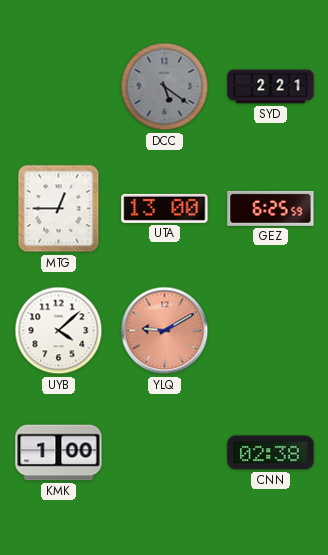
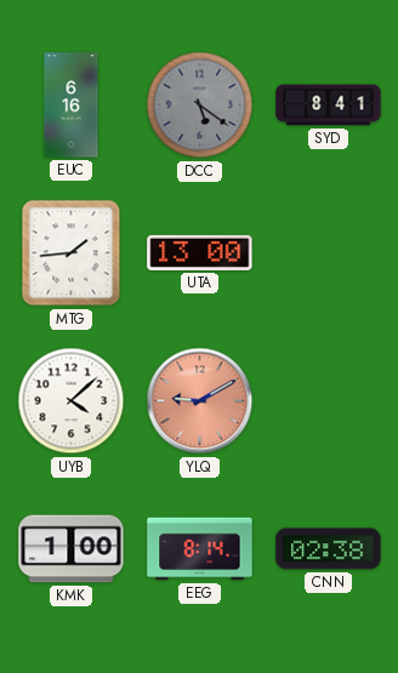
EUC: none -> 6:16
SYD: 2:21 -> 8:41
MTG: 12:45 -> 1:44
GEZ: 6:25 -> none
EEG: none -> 8:14
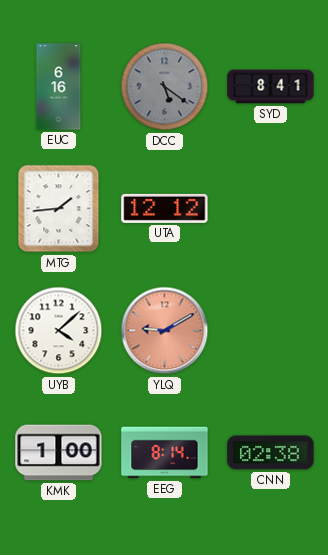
UTA: 13:00 -> 12:12
